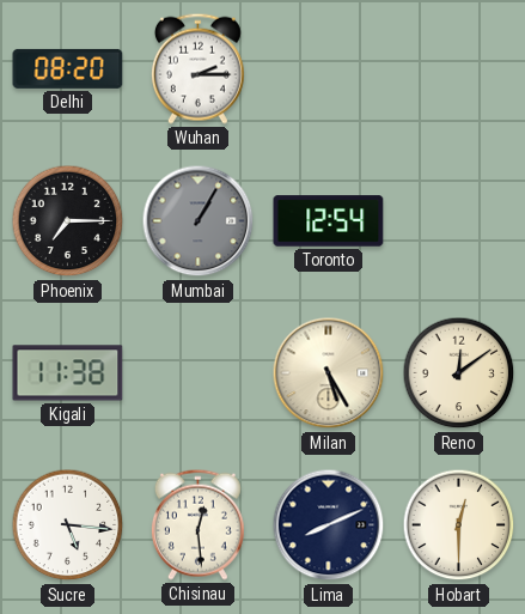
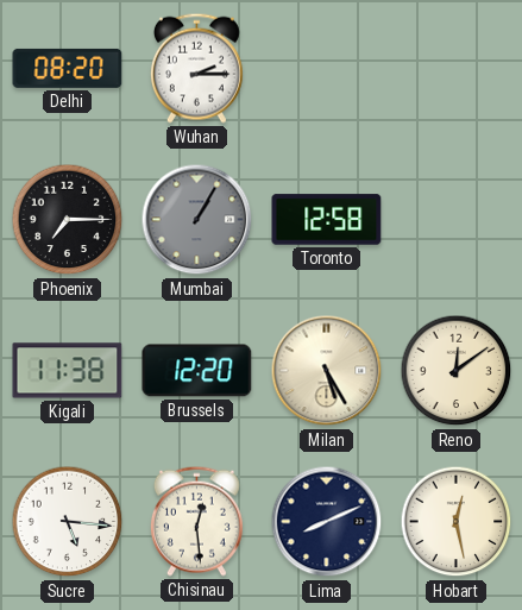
Toronto: 12:54 -> 12:58
Brussels: none -> 12:20
Hobart: 12:30 -> 12:28
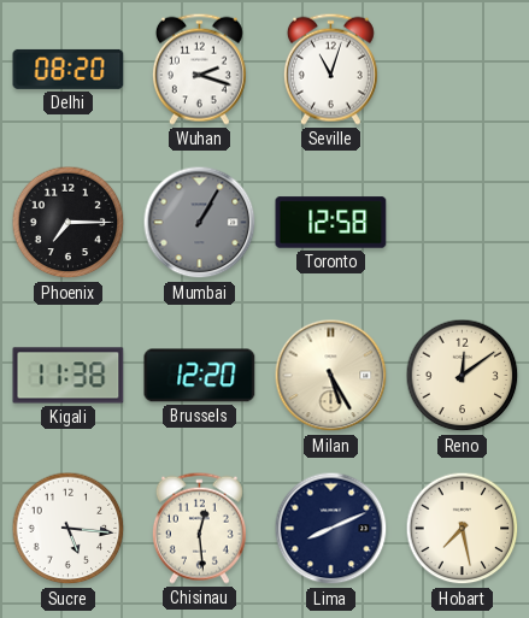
Wuhan: 2:15 -> 2:18
Seville: none -> 11:03
Hobart: 12:28 -> 7:28
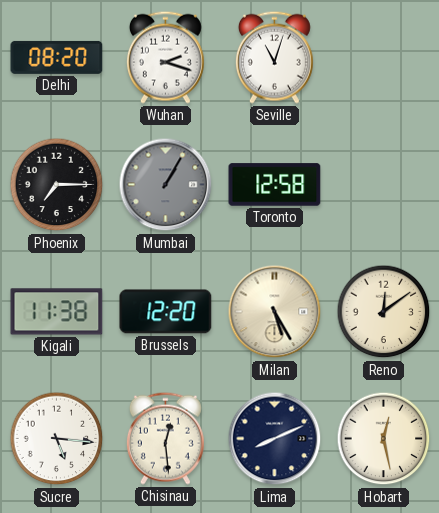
Hobart: 7:28 -> 12:28
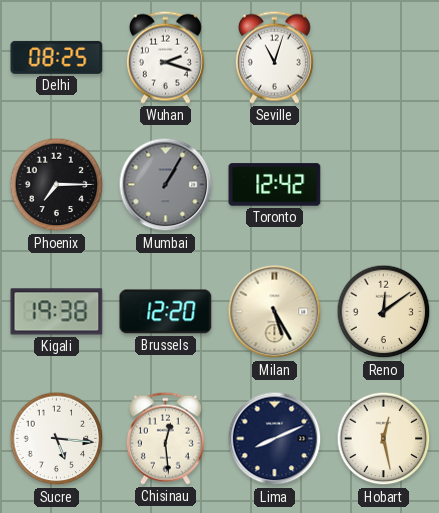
Delhi: 08:20 -> 08:25
Toronto: 12:58 -> 12:42
Kigali: 11:38 -> 19:38
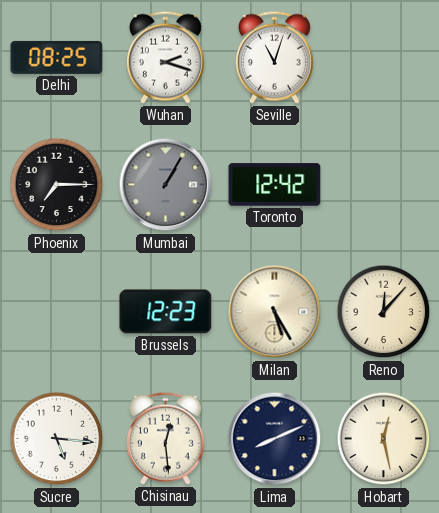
Kigali: 19:38 -> none
Brussels: 12:20 -> 12:23
Reno: 12:09 -> 12:07
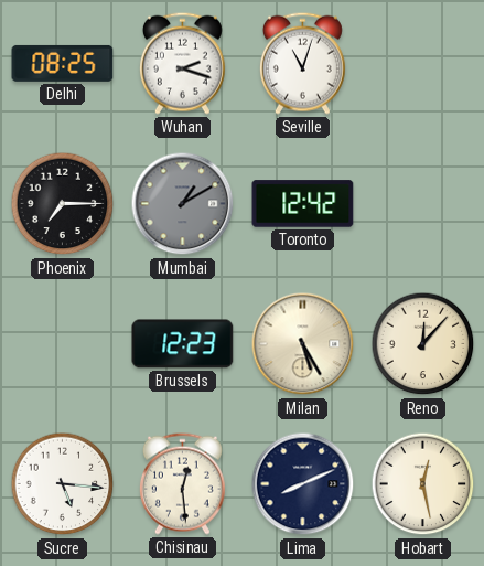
Mumbai: 1:05 -> 1:10
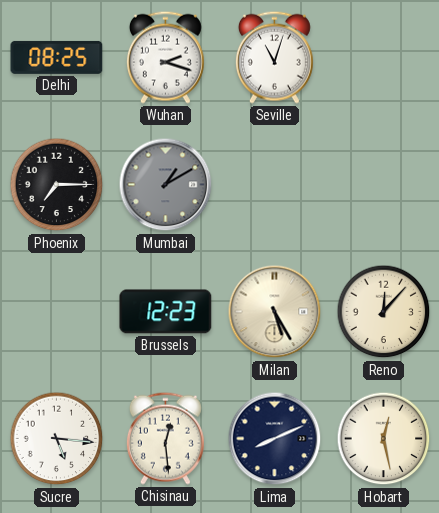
Toronto: 12:42 -> none
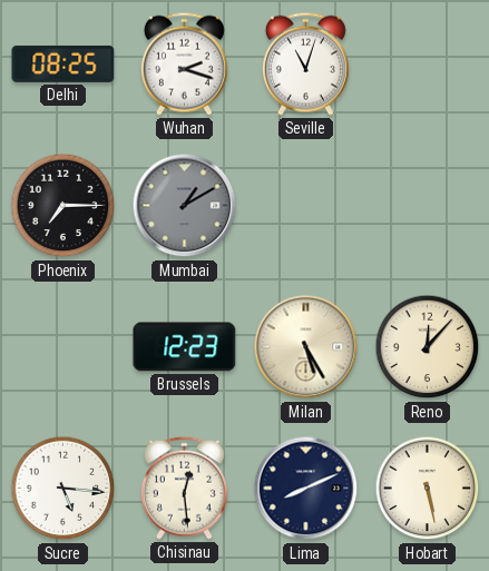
Hobart: 12:28 -> 5:28
